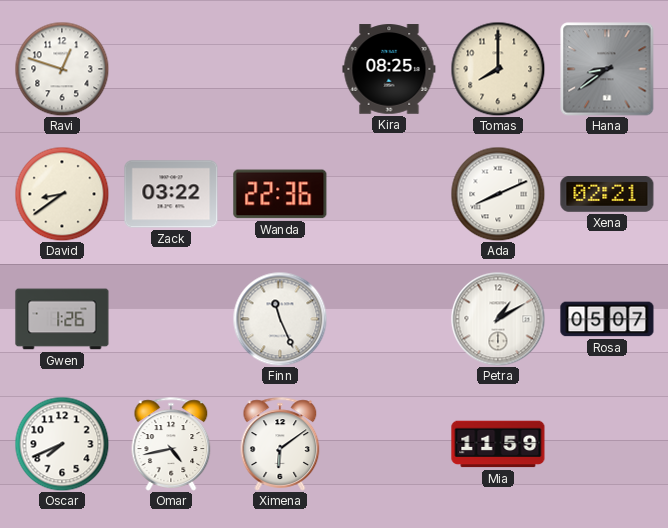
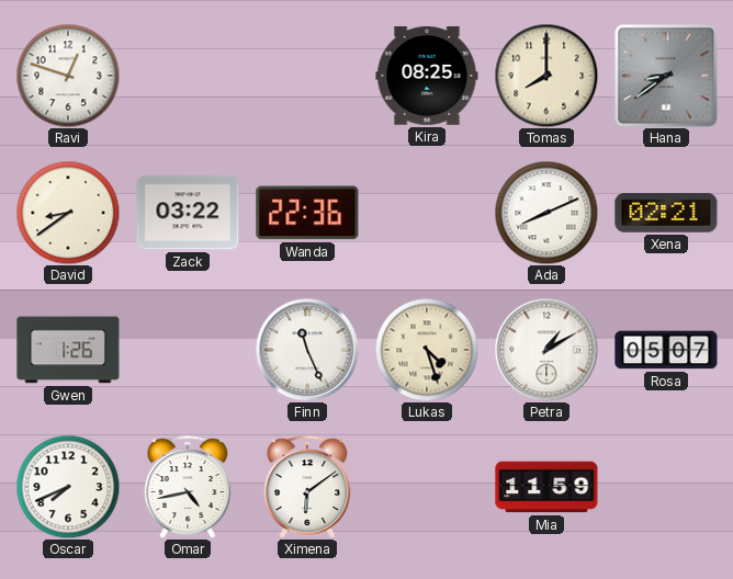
Lukas: none -> 4:27
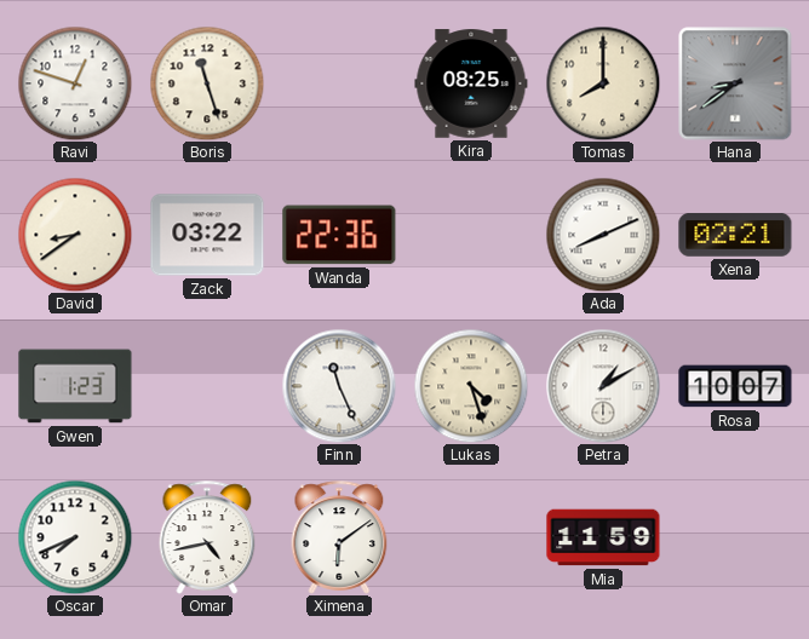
Boris: none -> 11:27
Gwen: 1:26 -> 1:23
Rosa: 05:07 -> 10:07
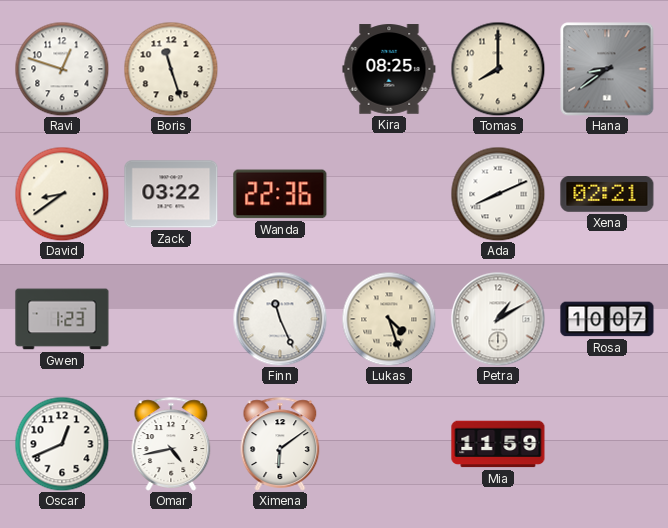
Oscar: 7:41 -> 12:41
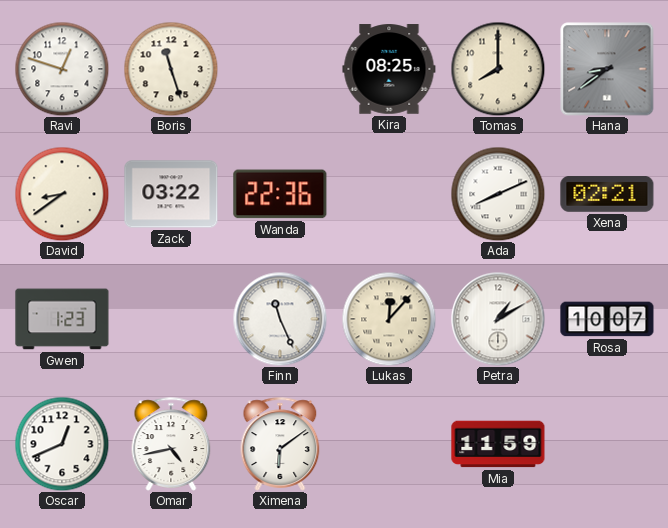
Lukas: 4:27 -> 12:07
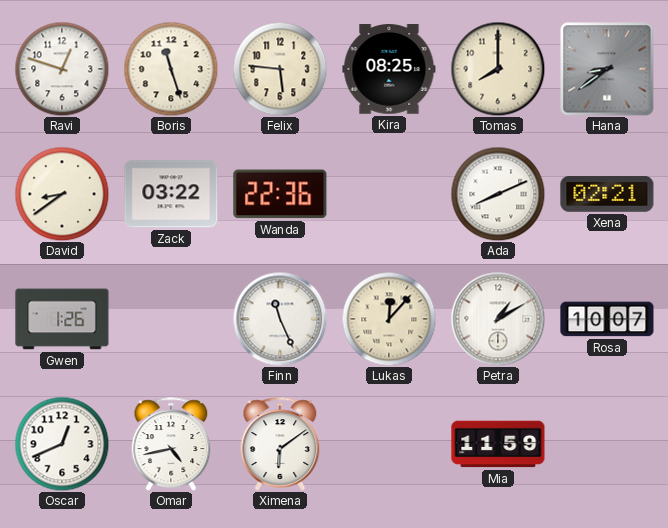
Felix: none -> 5:46
Gwen: 1:23 -> 1:26
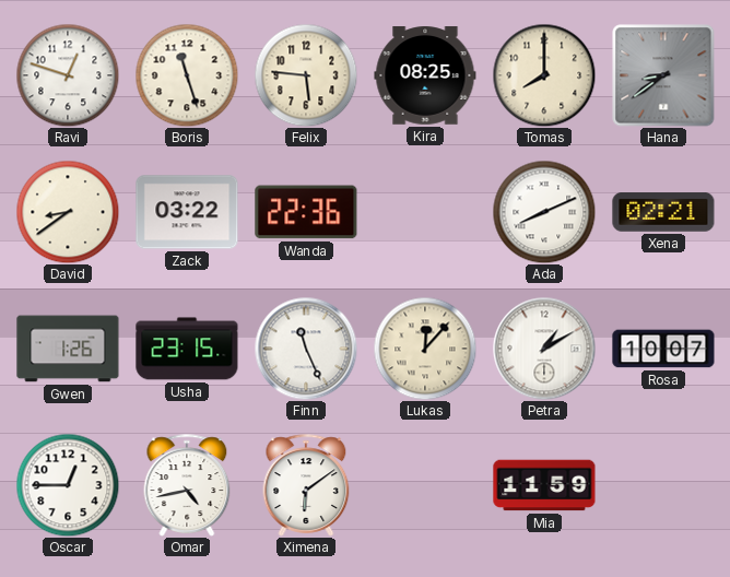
Usha: none -> 23:15
Oscar: 12:41 -> 12:45
